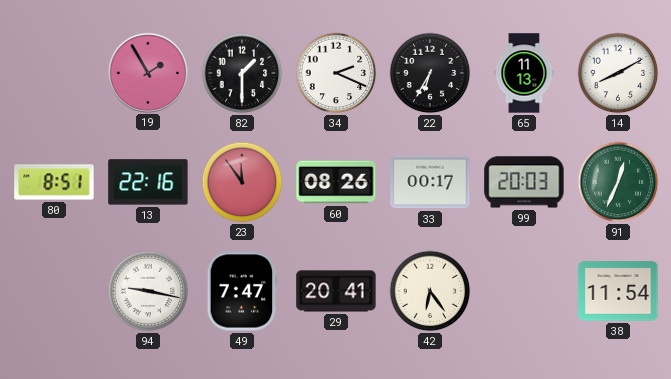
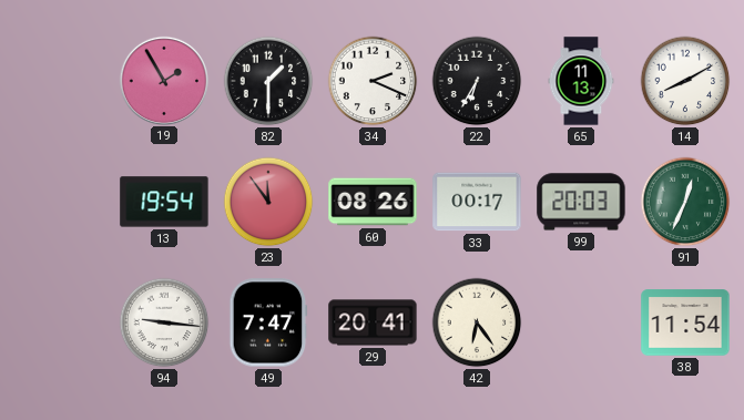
80: 8:51 -> none
13: 22:16 -> 19:54
94: 9:17 -> 9:16
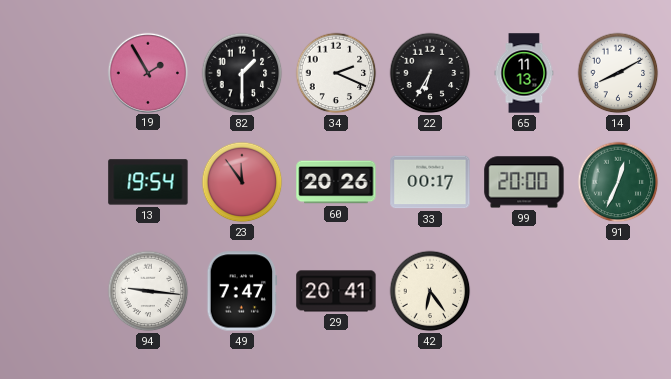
60: 08:26 -> 20:26
99: 20:03 -> 20:00
38: 11:54 -> none
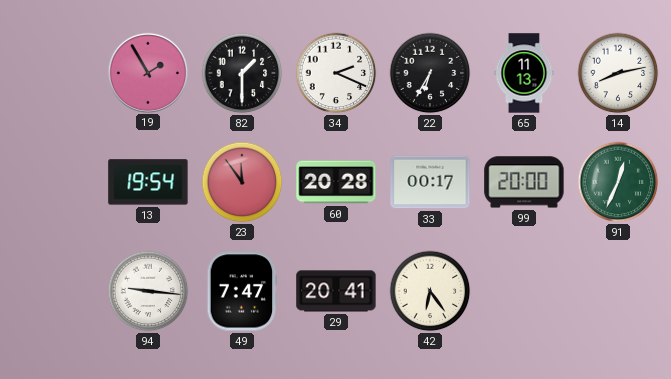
14: 8:10 -> 8:13
60: 20:26 -> 20:28
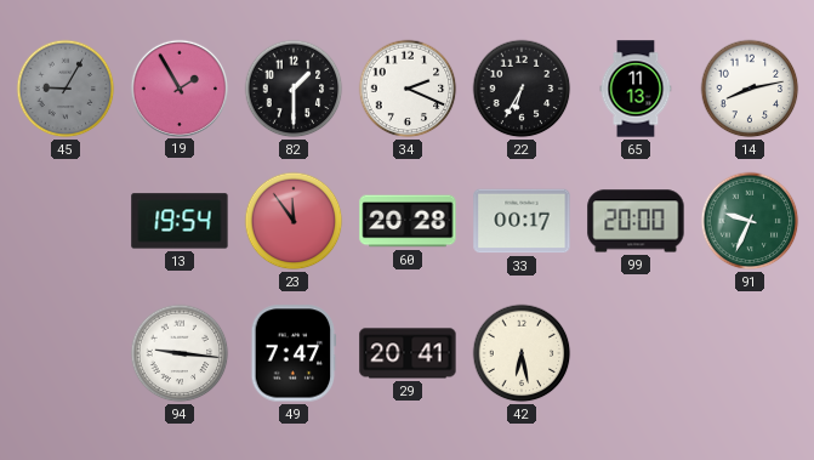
45: none -> 9:05
91: 12:34 -> 9:34
42: 6:24 -> 6:28
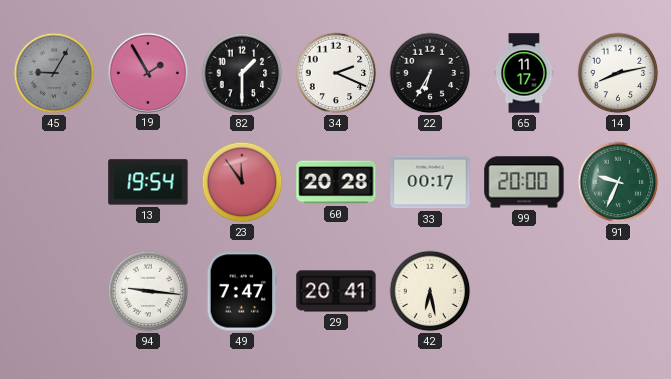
65: 11:13 -> 11:17
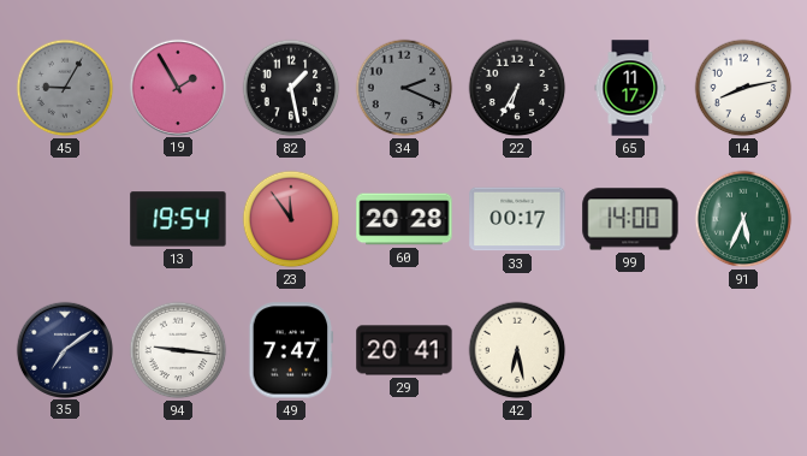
82: 1:30 -> 1:28
34 dial: white -> grey
99: 20:00 -> 14:00
91: 9:34 -> 5:34
35: none -> 7:09
